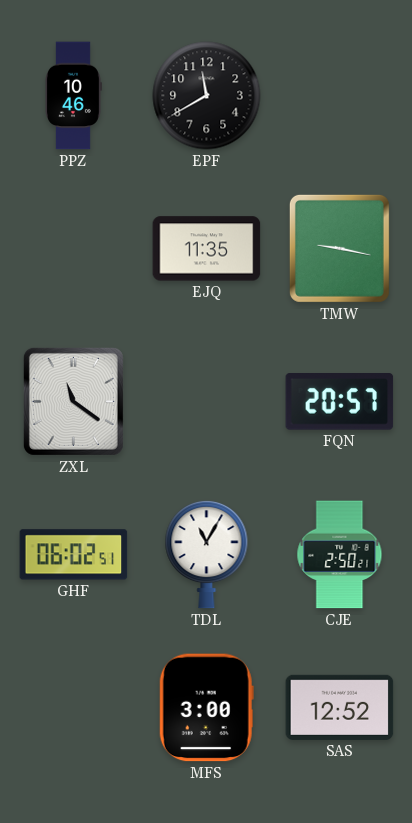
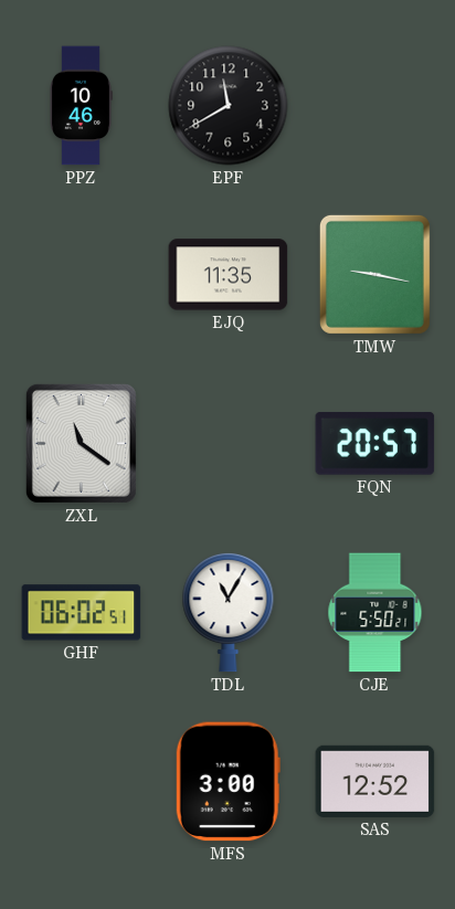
CJE: 2:50 -> 5:50
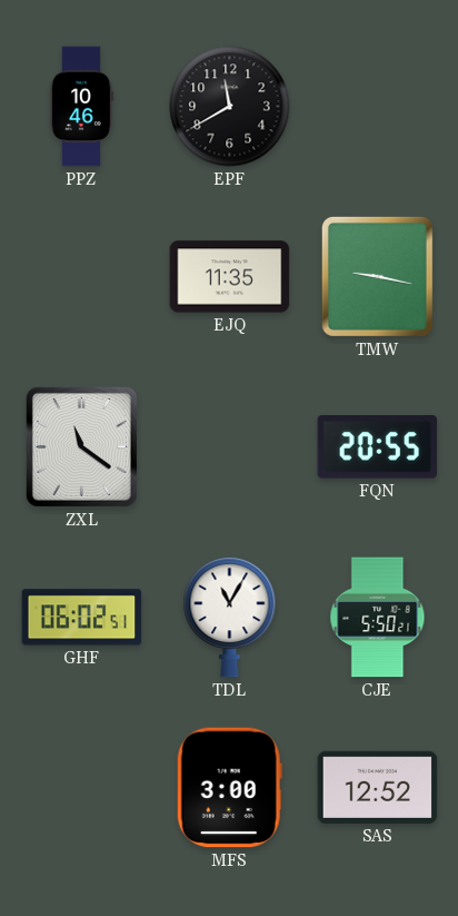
FQN: 20:57 -> 20:55
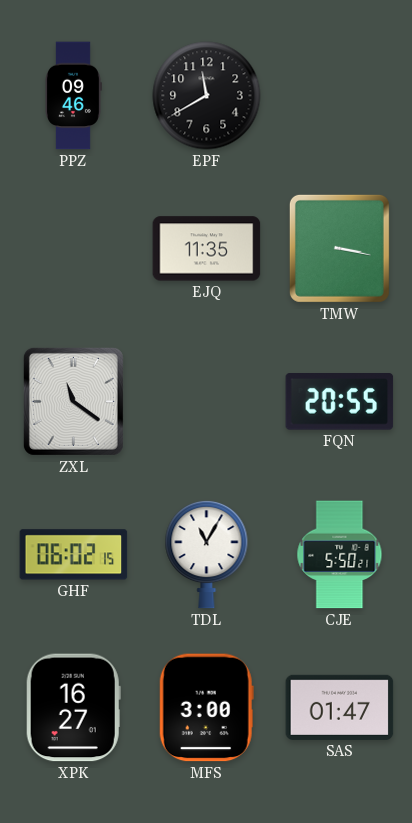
PPZ: 10:46 -> 09:46
TMW: 9:17 -> 3:17
GHF: 06:02:51 -> 06:02:15
XPK: none -> 16:27
SAS: 12:52 -> 01:47
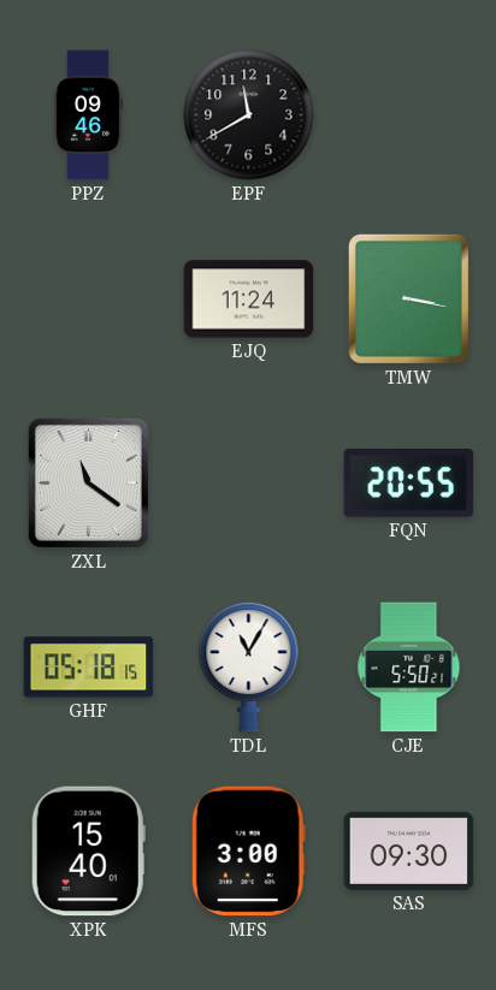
EJQ: 11:35 -> 11:24
GHF: 06:02 -> 05:18
XPK: 16:27 -> 15:40
SAS: 01:47 -> 09:30
